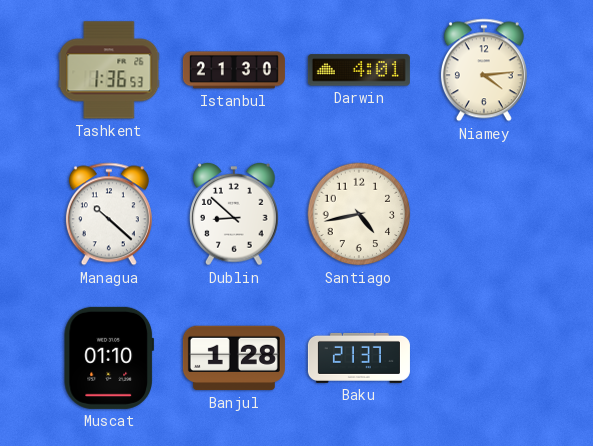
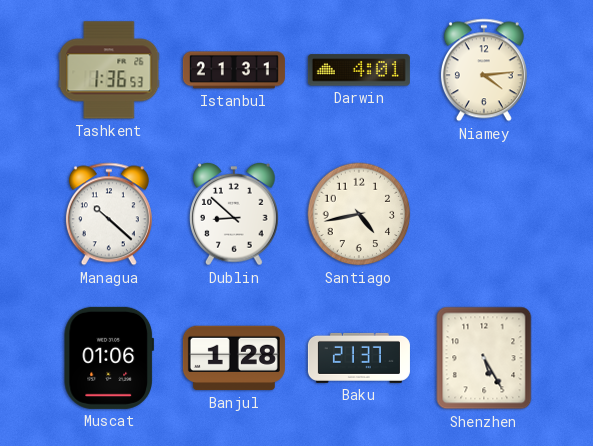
Istanbul: 21:30 -> 21:31
Muscat: 01:10 -> 01:06
Shenzhen: none -> 5:25
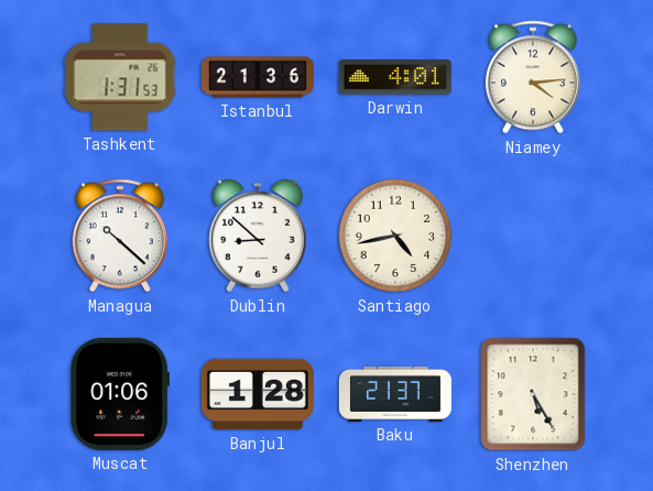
Tashkent: 1:36 -> 1:31
Istanbul: 21:31 -> 21:36
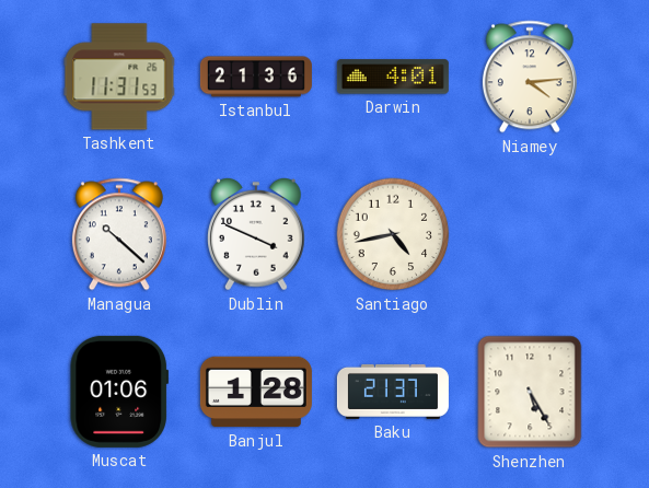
Tashkent: 1:31 -> 11:31
Dublin: 8:52 -> 3:49
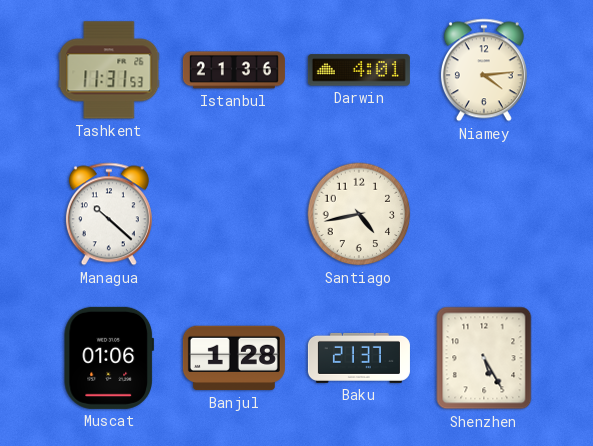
Dublin: 3:49 -> none
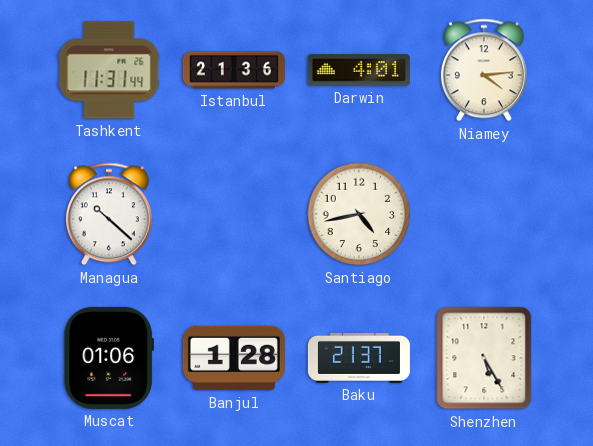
Tashkent: 11:31:53 -> 11:31:44
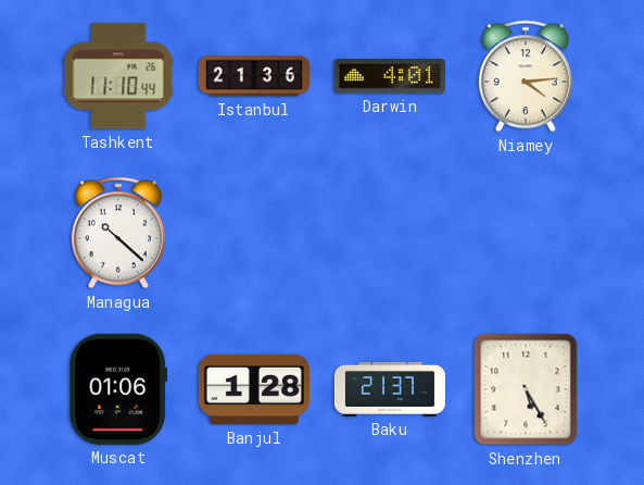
Tashkent: 11:31 -> 11:10
Santiago: 4:43 -> none
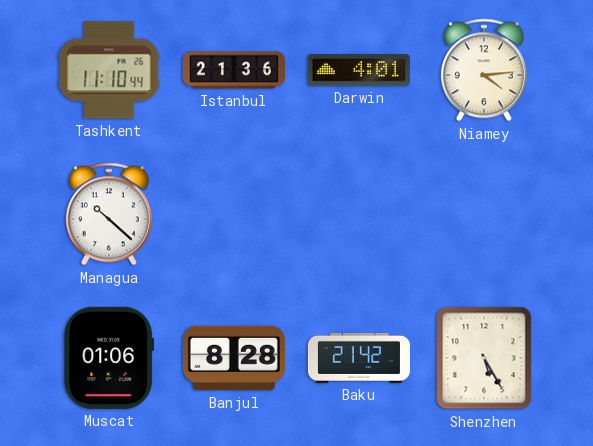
Banjul: 1:28 -> 8:28
Baku: 21:37 -> 21:42
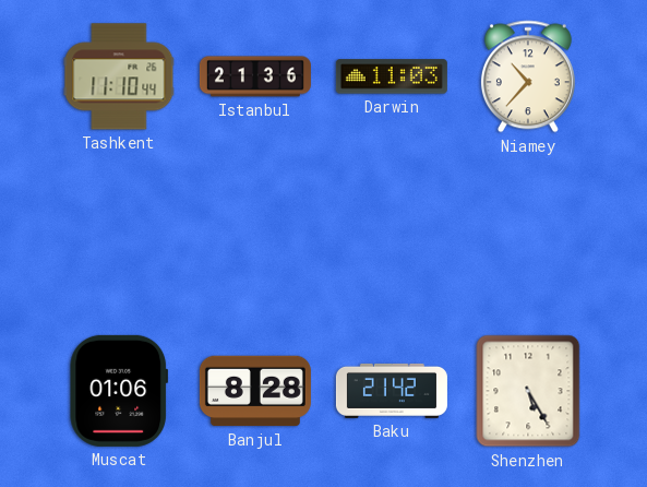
Darwin: 4:01 -> 11:03
Niamey: 4:14 -> 10:37
Managua: 10:22 -> none
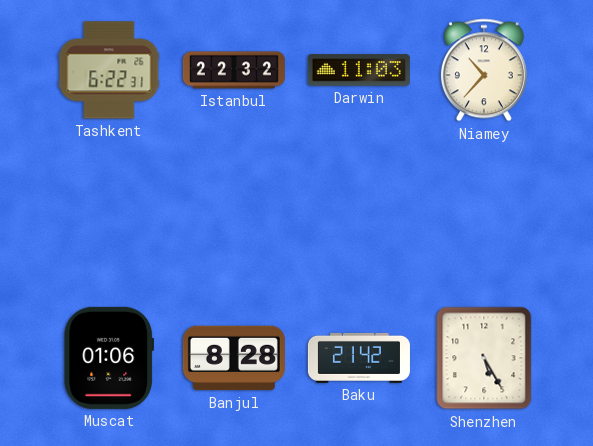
Tashkent: 11:10 -> 6:22
Istanbul: 21:36 -> 22:32
